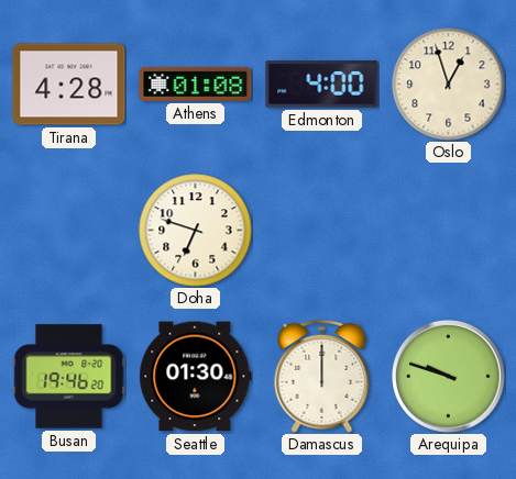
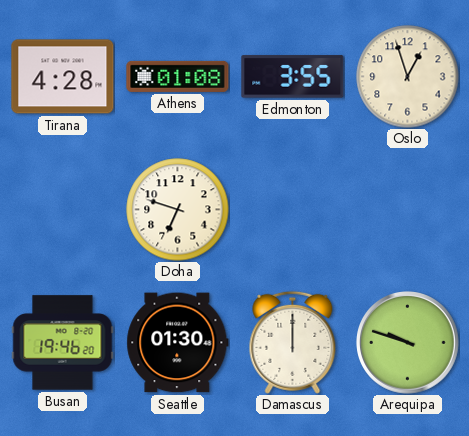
Edmonton: 4:00 -> 3:55
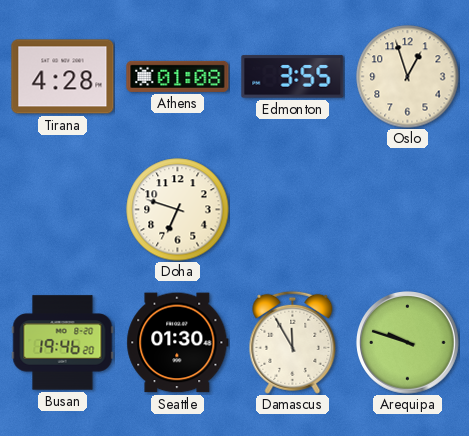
Damascus: 12:00 -> 11:55
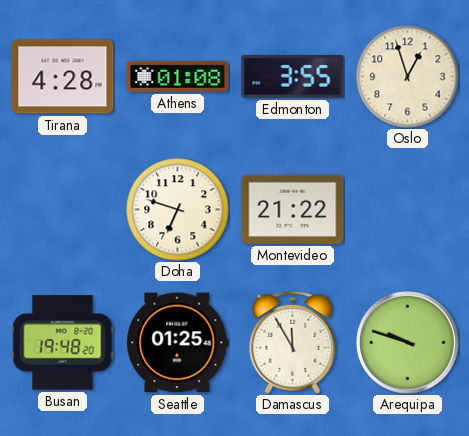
Montevideo: none -> 21:22
Busan: 19:46 -> 19:48
Seattle: 01:30 -> 01:25
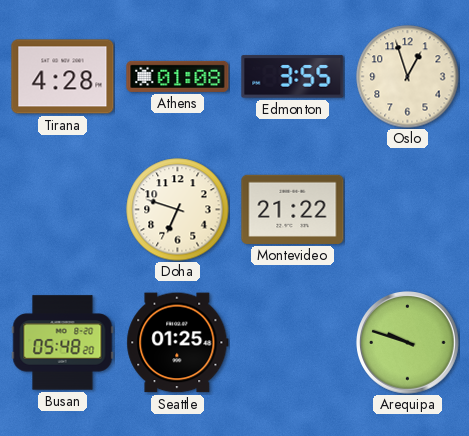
Busan: 19:48 -> 05:48
Damascus: 11:55 -> none
